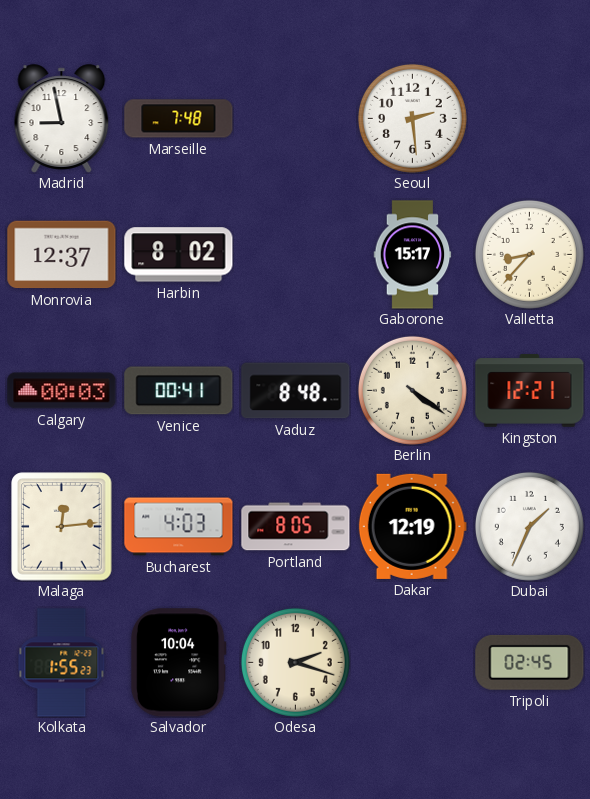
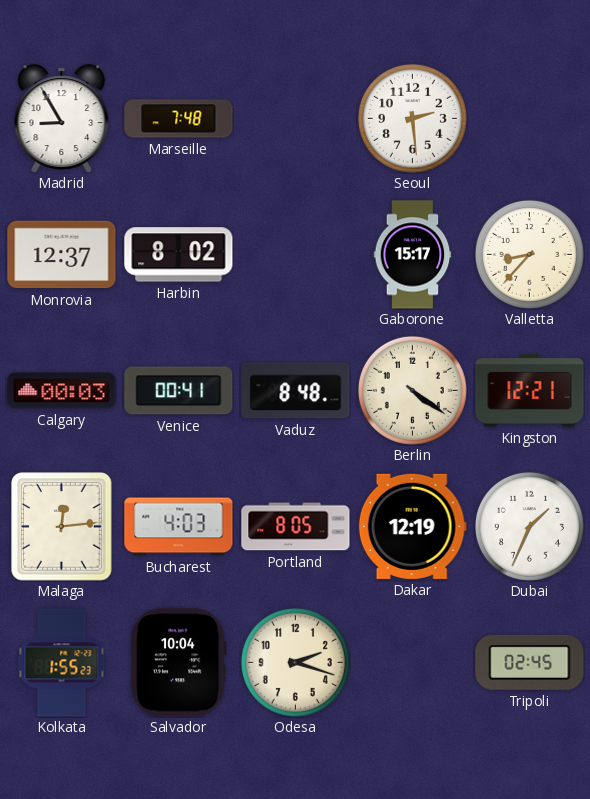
Madrid: 8:58 -> 8:55
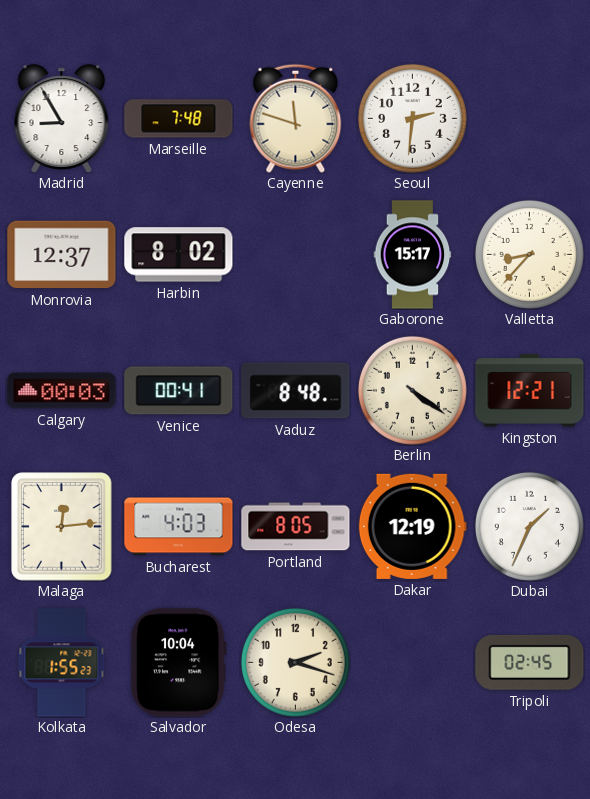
Cayenne: none -> 11:48
Seoul: 2:29 -> 2:31
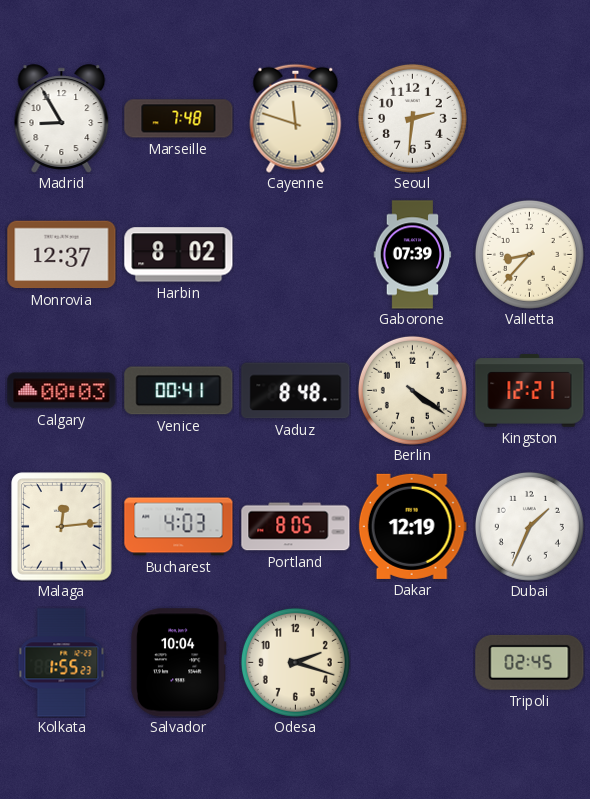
Gaborone: 15:17 -> 07:39
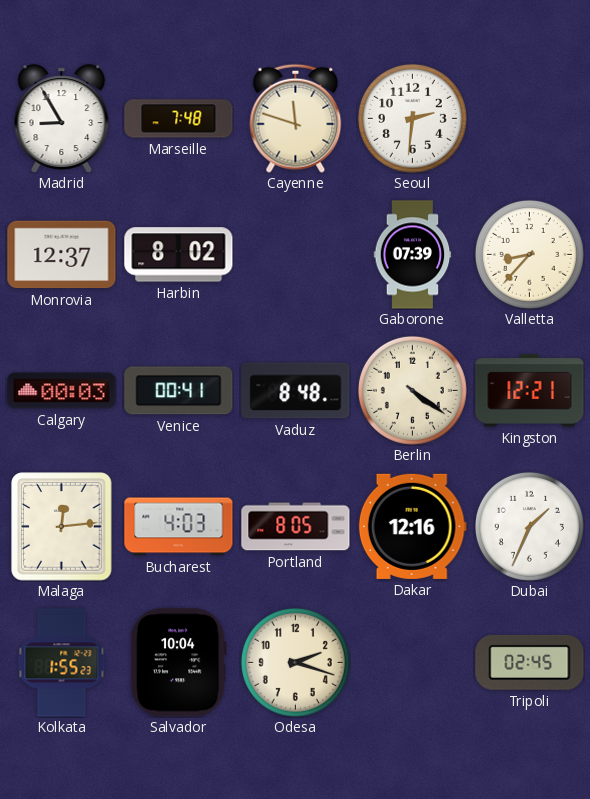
Dakar: 12:19 -> 12:16
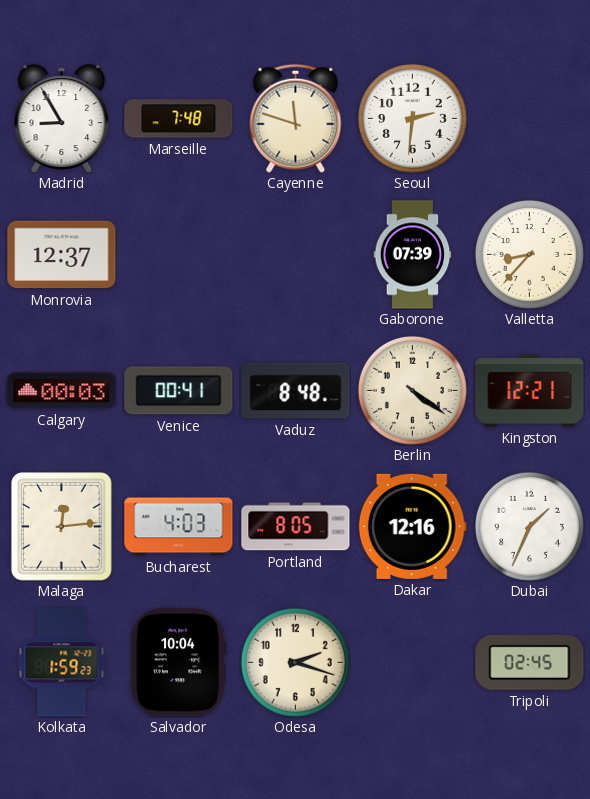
Harbin: 8:02 -> none
Kolkata: 1:55 -> 1:59
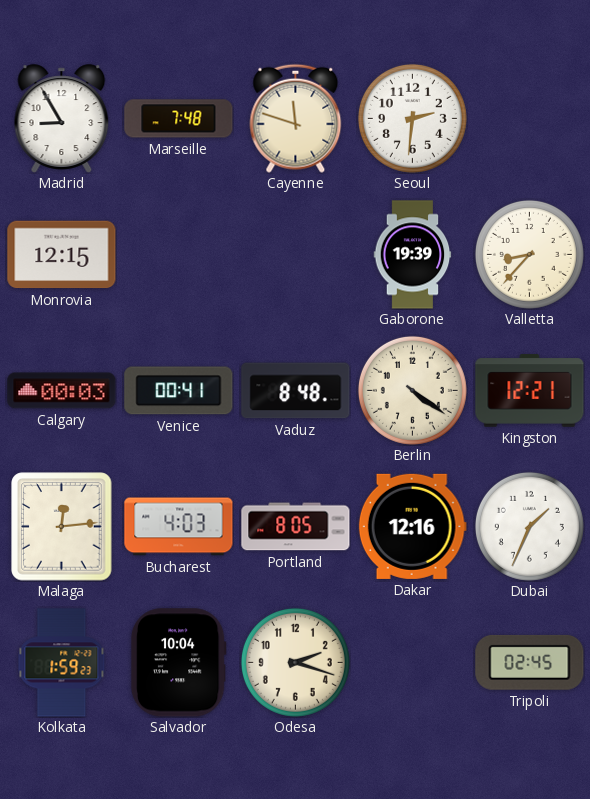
Monrovia: 12:37 -> 12:15
Gaborone: 07:39 -> 19:39
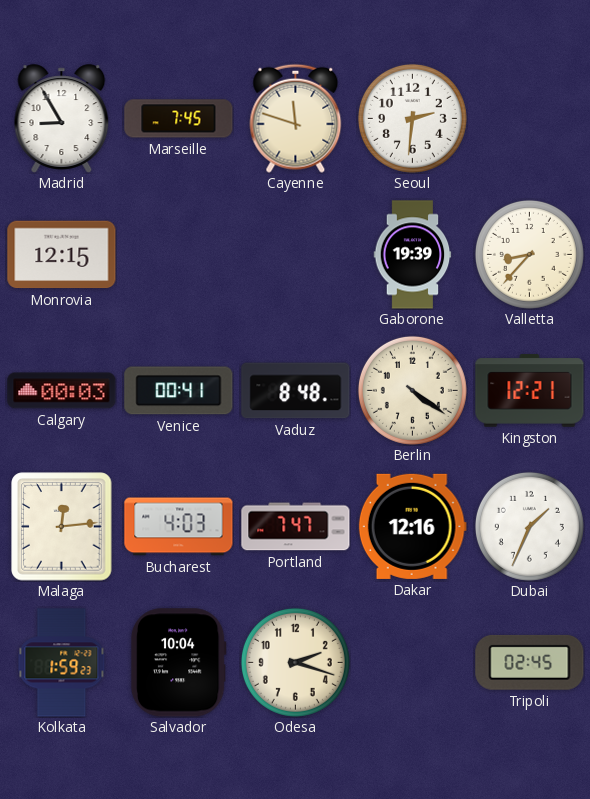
Marseille: 7:48 -> 7:45
Portland: 8:05 -> 7:47
